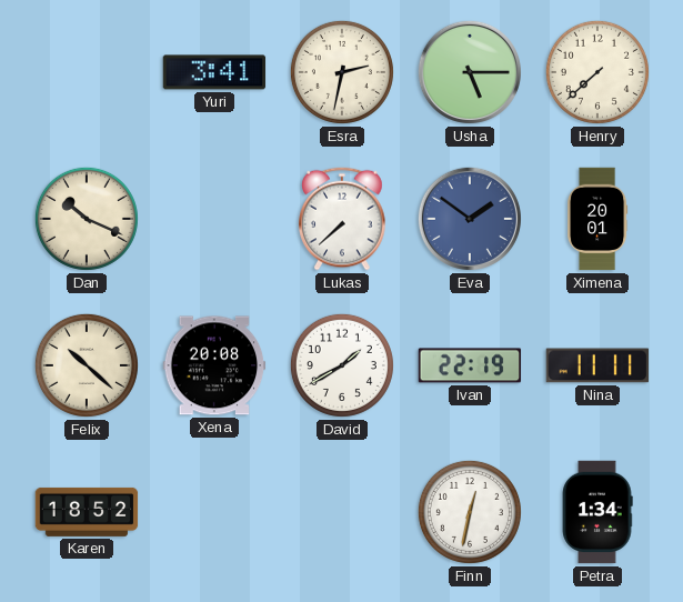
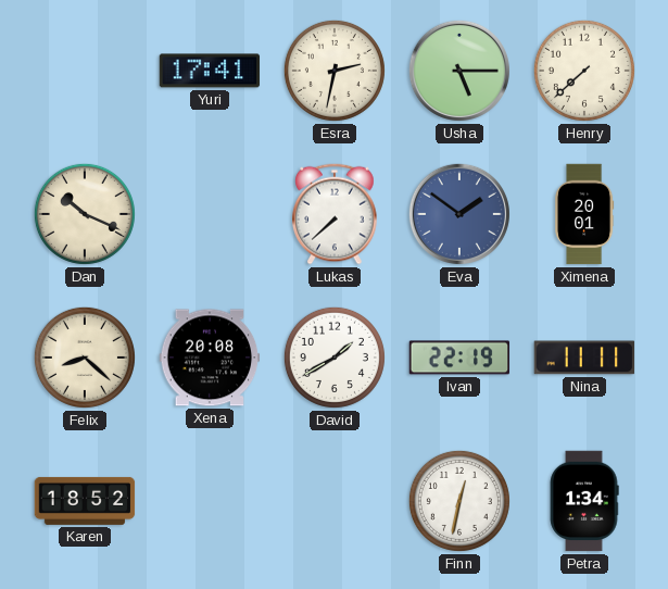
Yuri: 3:41 -> 17:41
Felix: 10:22 -> 8:22
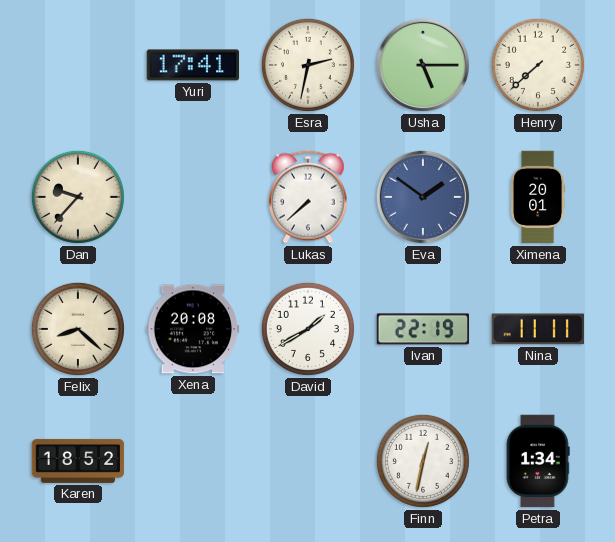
Dan: 10:19 -> 9:37
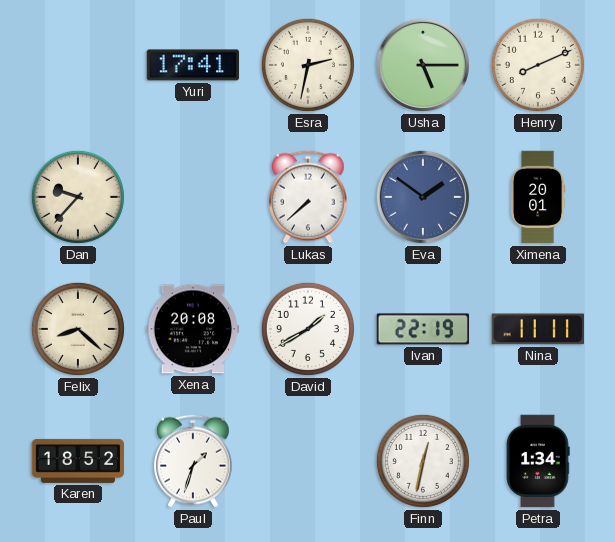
Henry: 7:38 -> 8:11
Paul: none -> 1:33
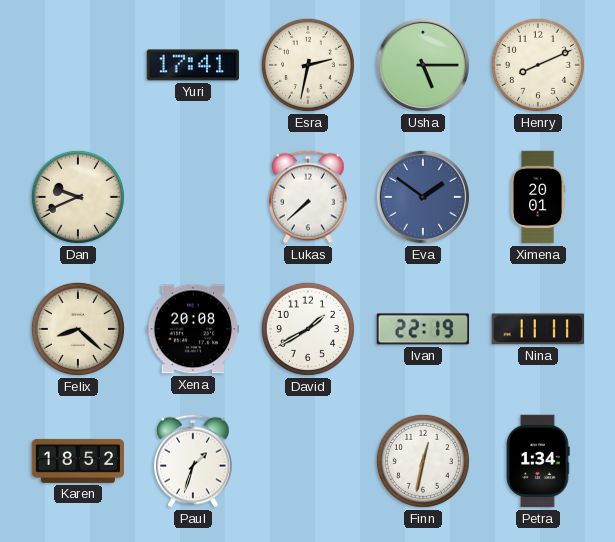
Dan: 9:37 -> 9:41
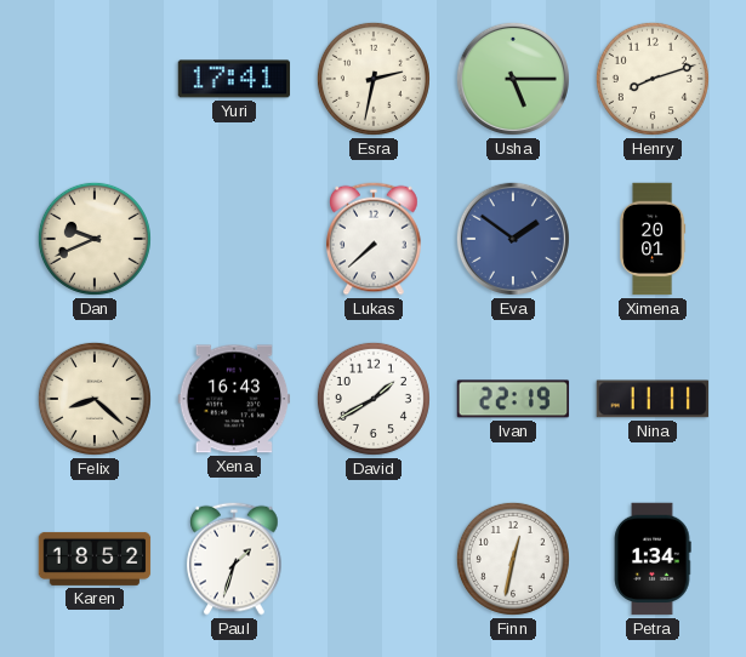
Henry: 8:11 -> 8:12
Xena: 20:08 -> 16:43
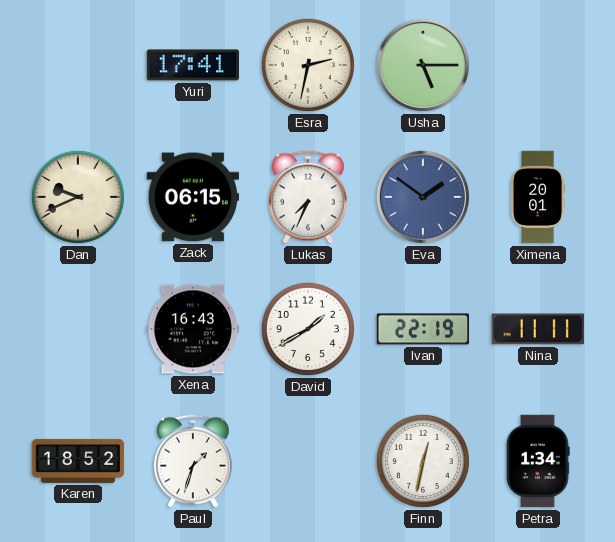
Henry: 8:12 -> none
Zack: none -> 06:15
Lukas: 7:38 -> 7:34
Felix: 8:22 -> none
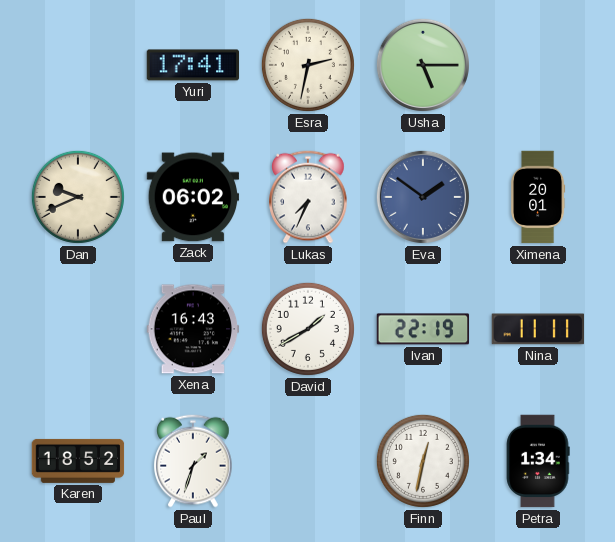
Zack: 06:15 -> 06:02
